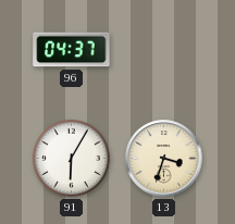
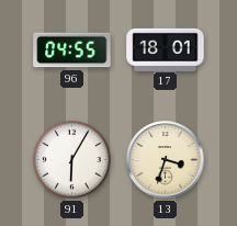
96: 04:37 -> 04:55
17: none -> 18:01
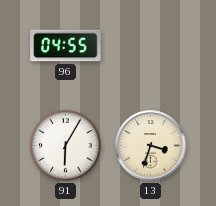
17: 18:01 -> none
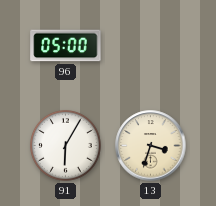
96: 04:55 -> 05:00
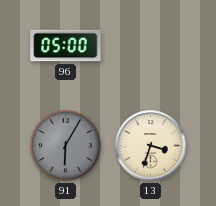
91 dial: white -> grey
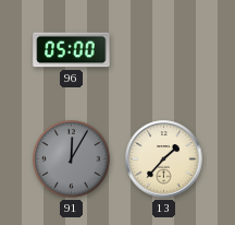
91: 6:05 -> 12:05
13: 3:33 -> 1:37
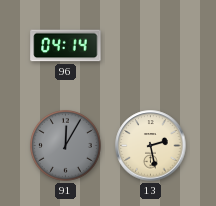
96: 05:00 -> 04:14
13: 1:37 -> 2:28
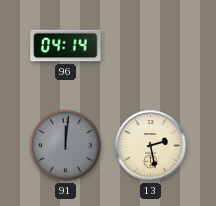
91: 12:05 -> 12:01
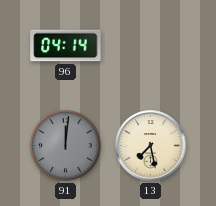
13: 2:28 -> 7:28
